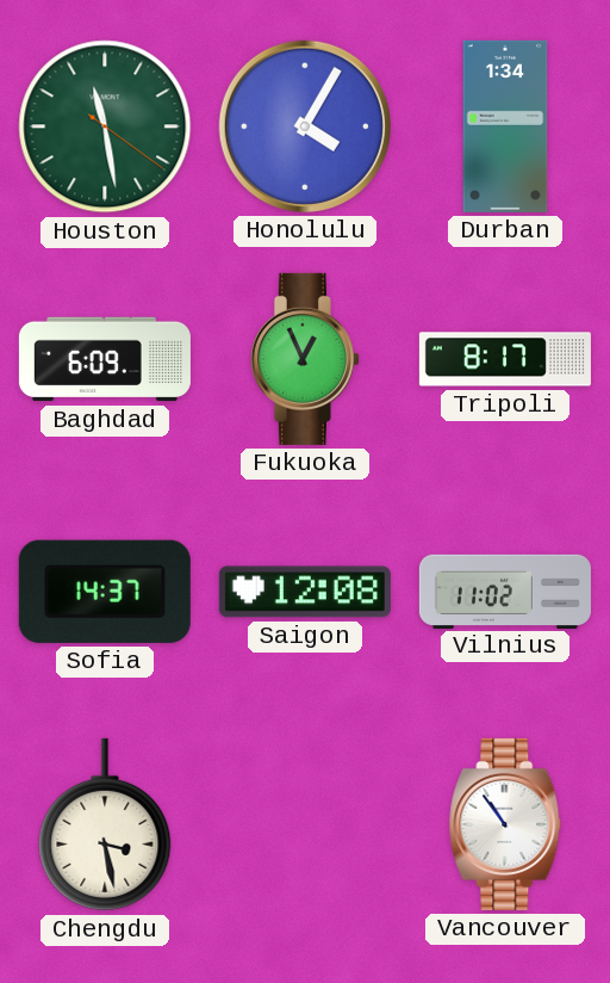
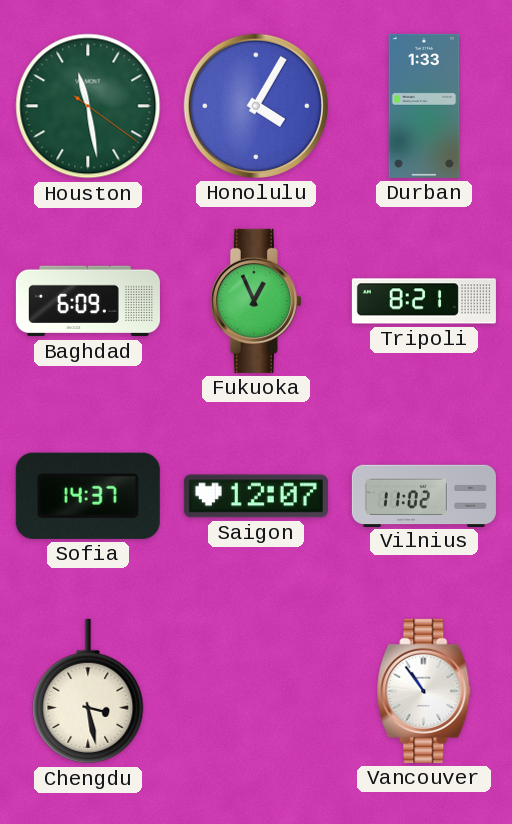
Durban: 1:34 -> 1:33
Tripoli: 8:17 -> 8:21
Saigon: 12:08 -> 12:07
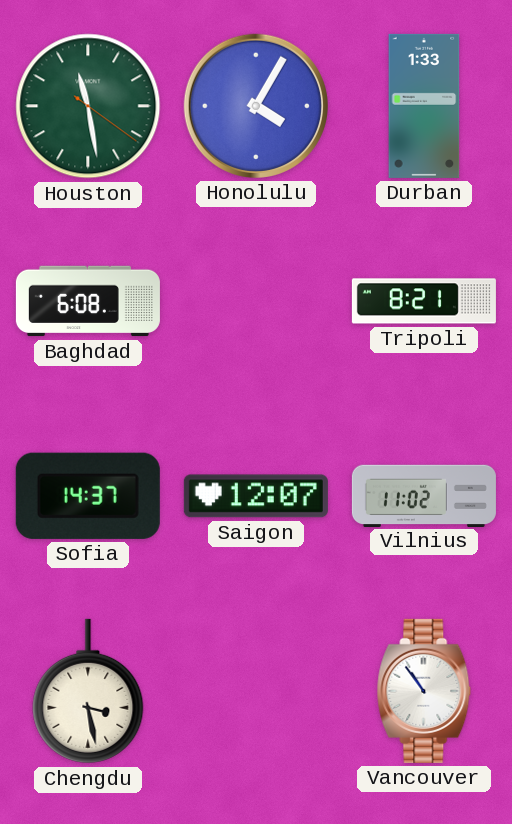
Baghdad: 6:09 -> 6:08
Fukuoka: 12:56 -> none
